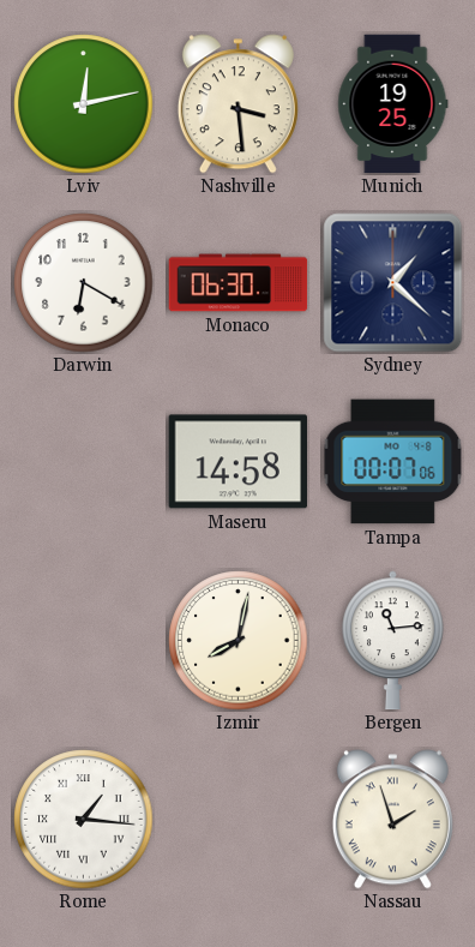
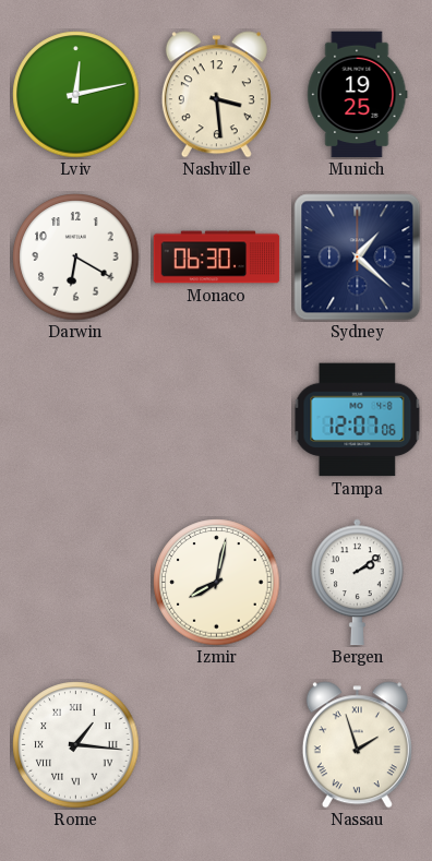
Maseru: 14:58 -> none
Tampa: 00:07 -> 12:07
Bergen: 11:14 -> 2:09
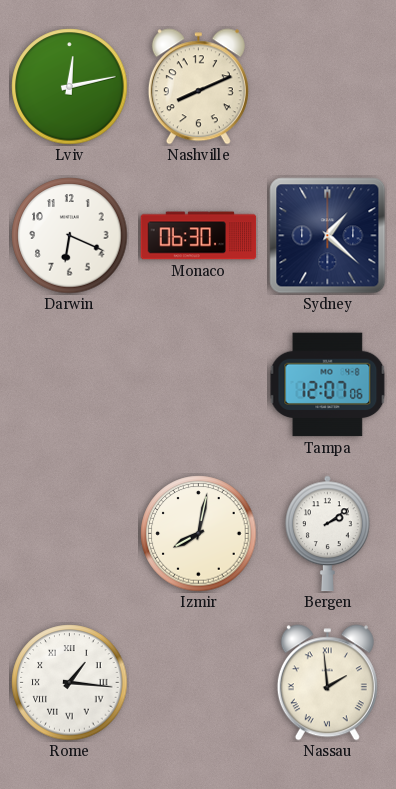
Nashville: 3:29 -> 8:11
Munich: 19:25 -> none
Darwin: 6:20 -> 6:19
Nassau: 1:57 -> 1:59
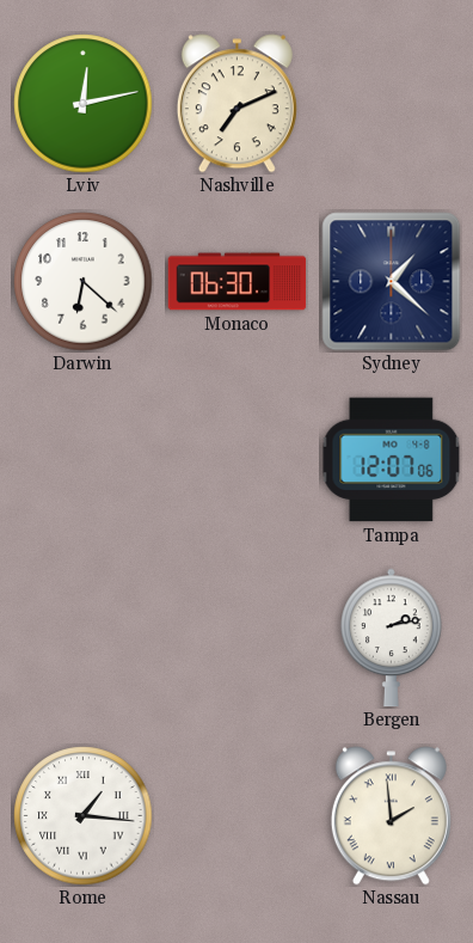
Nashville: 8:11 -> 7:11
Darwin: 6:19 -> 6:22
Izmir: 8:02 -> none
Bergen: 2:09 -> 2:13
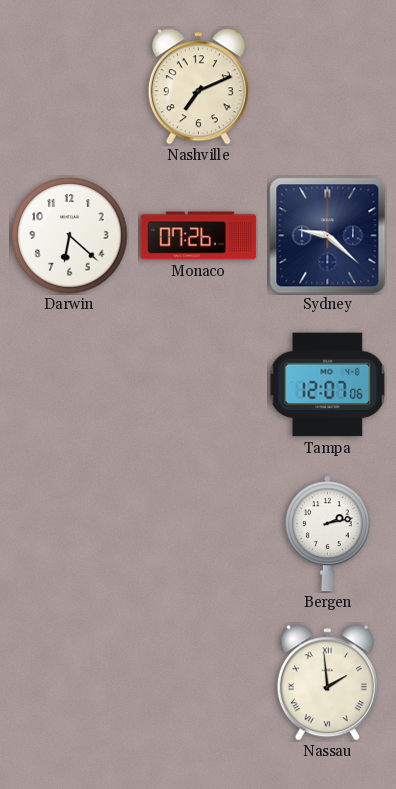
Lviv: 12:13 -> none
Monaco: 06:30 -> 07:26
Sydney: 1:22 -> 9:22
Rome: 1:16 -> none
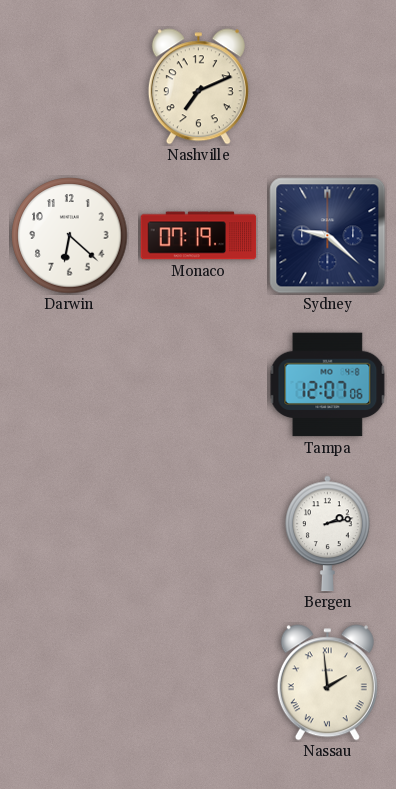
Monaco: 07:26 -> 07:19
